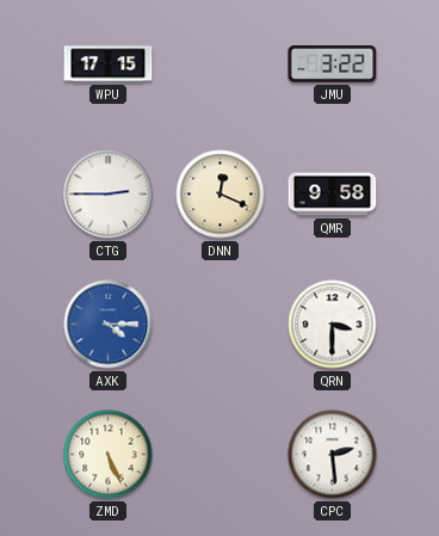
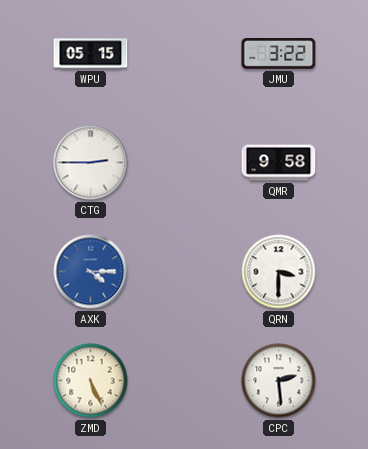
WPU: 17:15 -> 05:15
DNN: 12:19 -> none
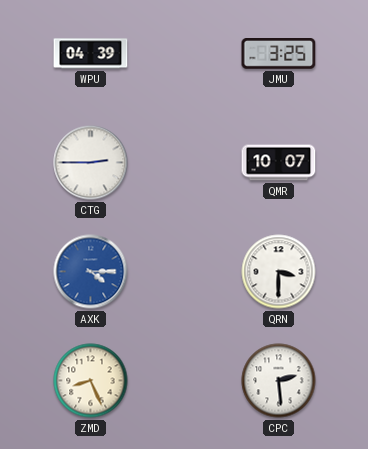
WPU: 05:15 -> 04:39
JMU: 3:22 -> 3:25
QMR: 9:58 -> 10:07
ZMD: 5:26 -> 8:26
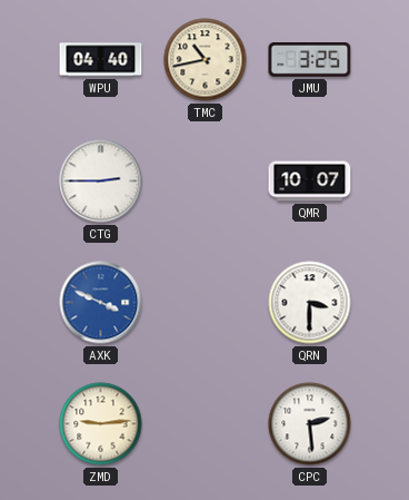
WPU: 04:39 -> 04:40
TMC: none -> 10:43
AXK: 4:15 -> 3:49
ZMD: 8:26 -> 9:14
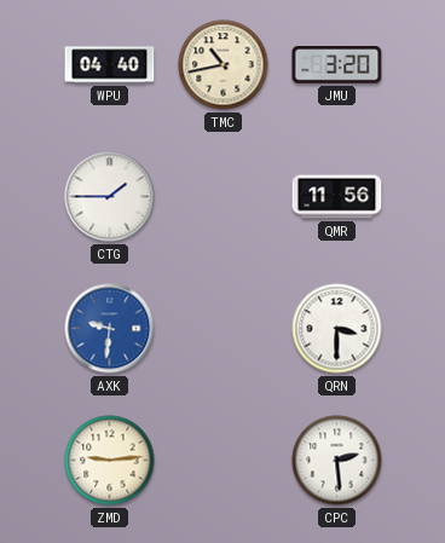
JMU: 3:25 -> 3:20
CTG: 2:45 -> 1:45
QMR: 10:07 -> 11:56
AXK: 3:49 -> 9:31
